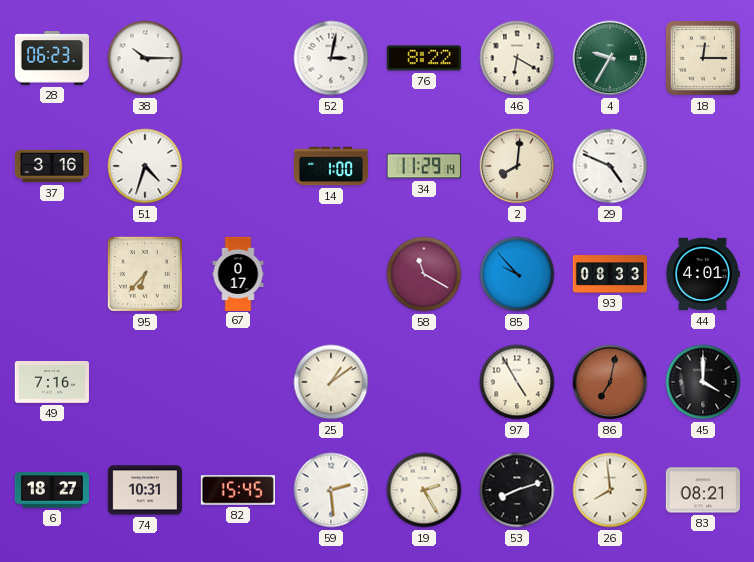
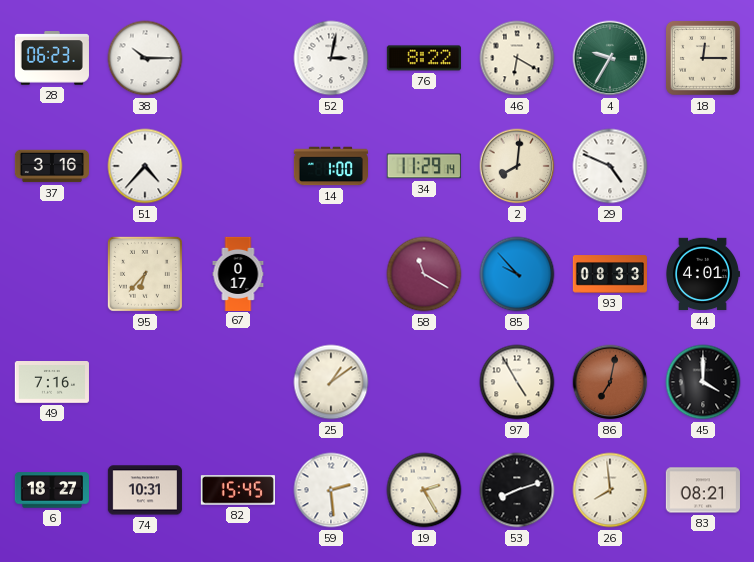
51: 4:33 -> 4:37
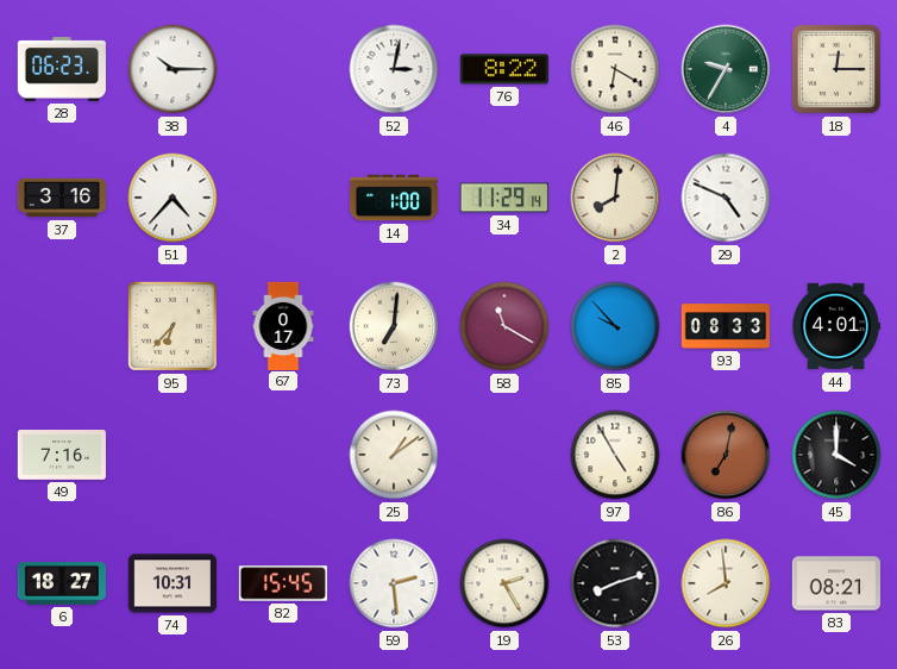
73: none -> 7:01
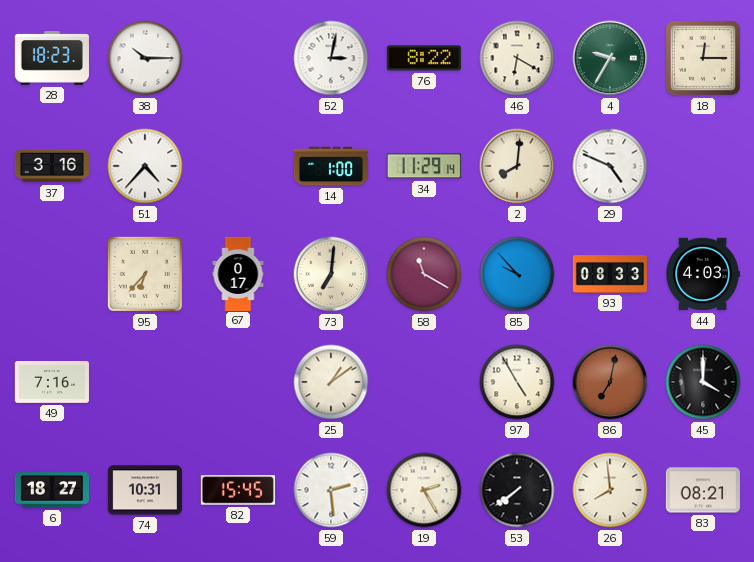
28: 06:23 -> 18:23
44: 4:01 -> 4:03
53: 8:12 -> 7:39
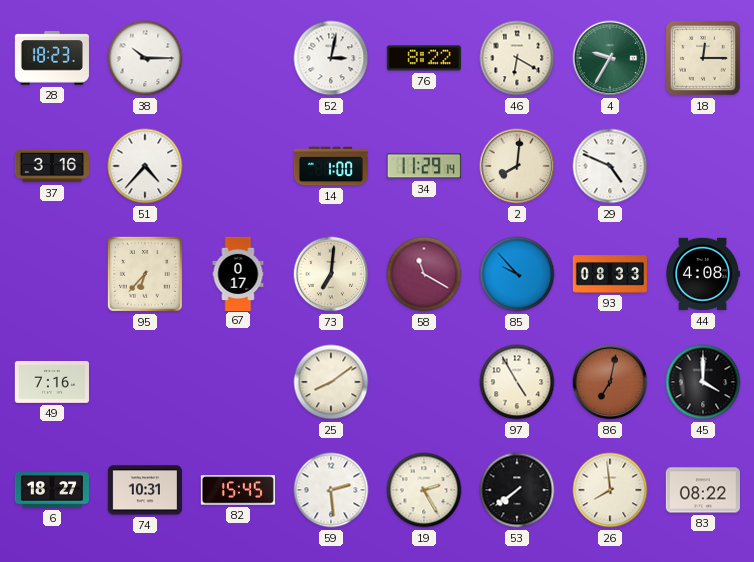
44: 4:03 -> 4:08
25: 1:09 -> 8:09
83: 08:21 -> 08:22
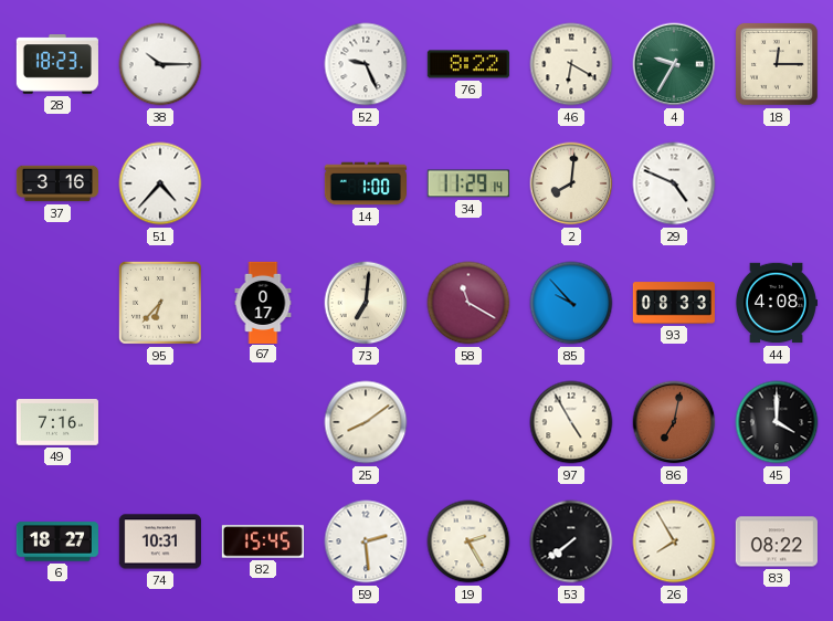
52: 3:02 -> 9:26
26: 7:59 -> 7:55
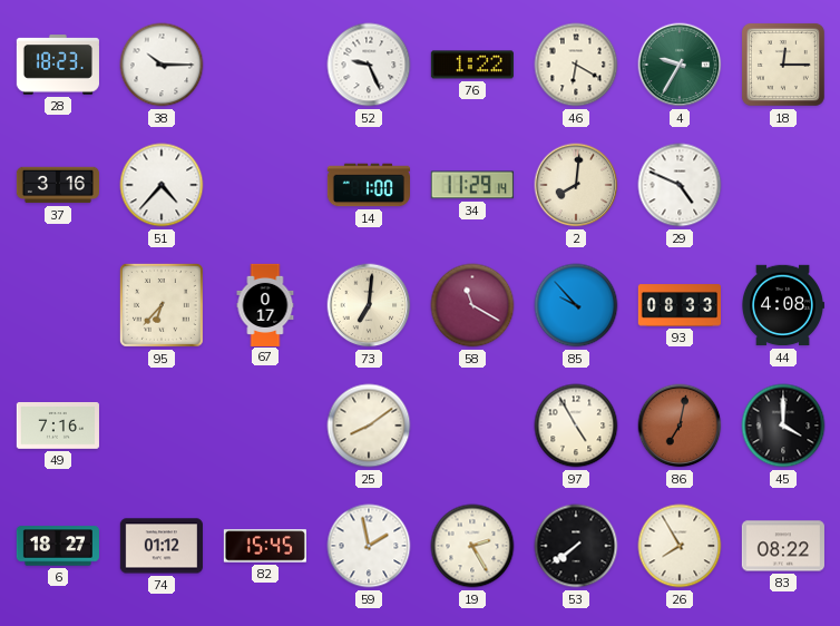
76: 8:22 -> 1:22
74: 10:31 -> 01:12
59: 2:29 -> 1:58
